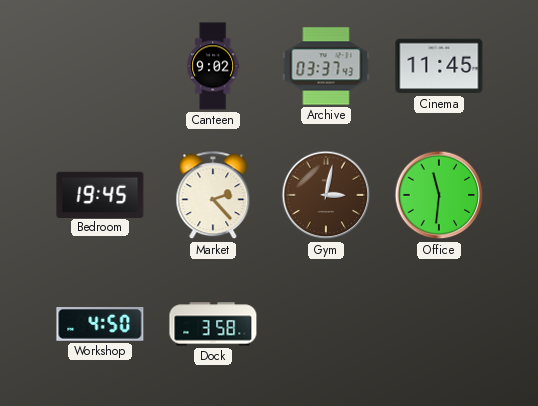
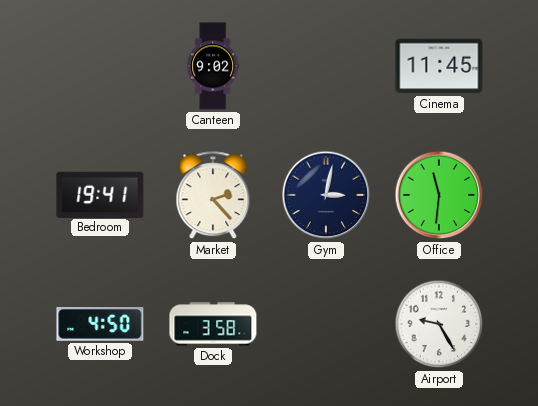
Archive: 03:37 -> none
Bedroom: 19:45 -> 19:41
Gym dial: brown -> navy
Airport: none -> 9:25
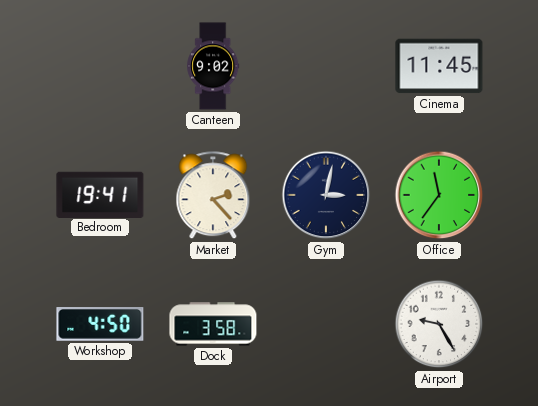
Office: 11:31 -> 11:36
